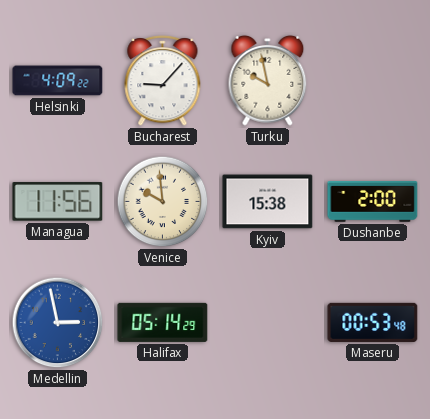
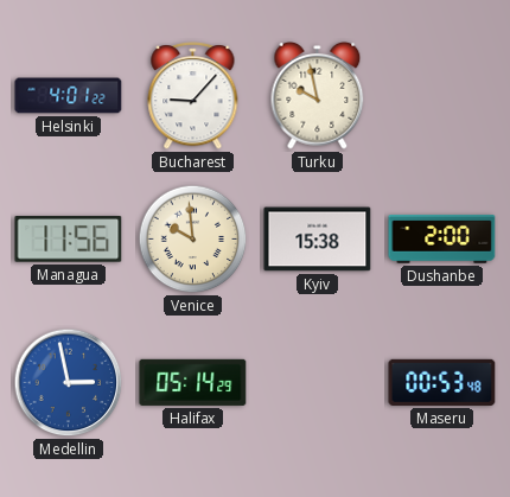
Helsinki: 4:09 -> 4:01
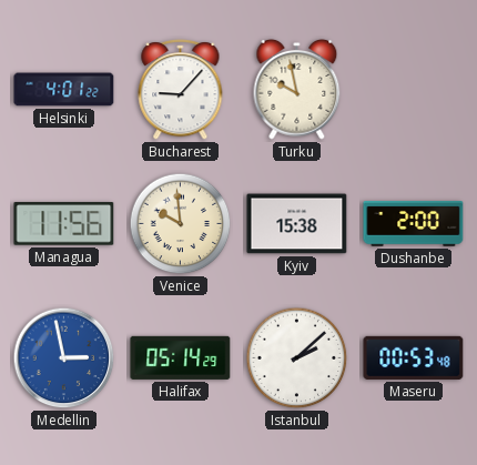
Istanbul: none -> 2:08
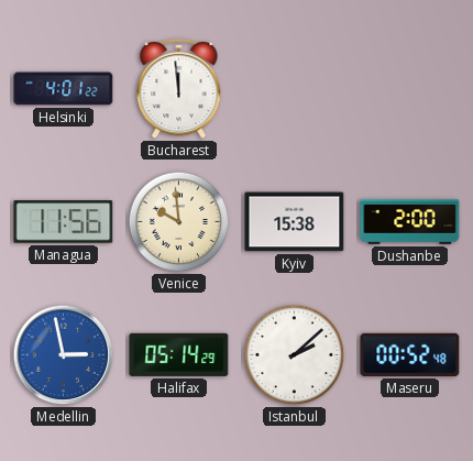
Bucharest: 9:07 -> 11:59
Turku: 9:58 -> none
Maseru: 00:53 -> 00:52
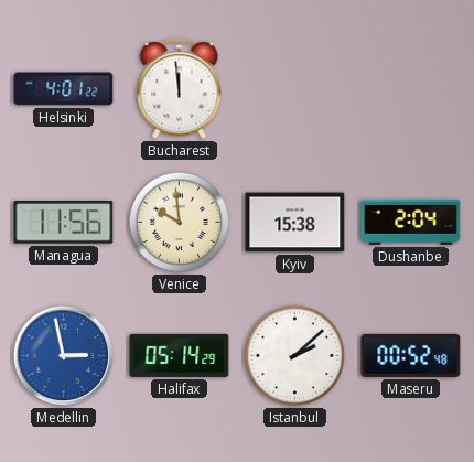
Dushanbe: 2:00 -> 2:04
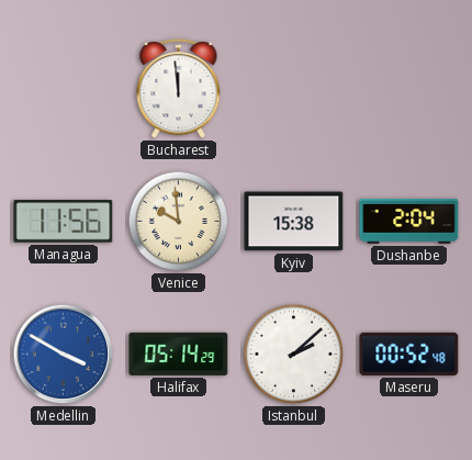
Helsinki: 4:01 -> none
Medellin: 2:58 -> 3:50
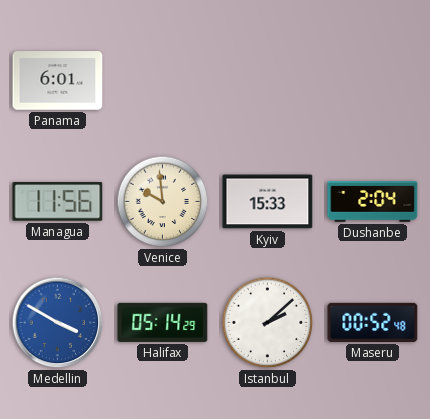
Panama: none -> 6:01
Bucharest: 11:59 -> none
Kyiv: 15:38 -> 15:33
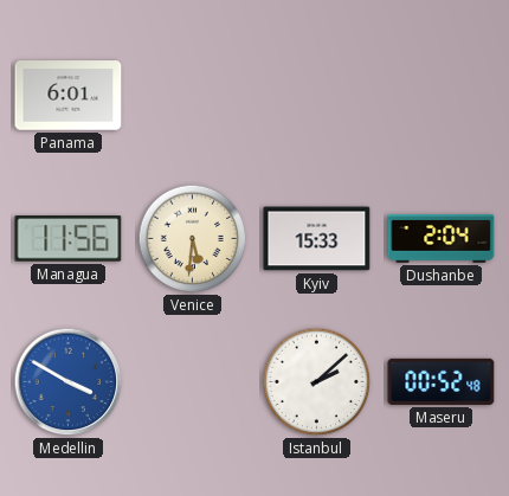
Venice: 9:59 -> 5:31
Halifax: 05:14 -> none
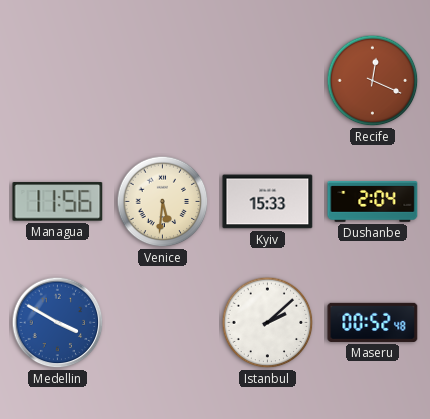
Panama: 6:01 -> none
Recife: none -> 12:19
